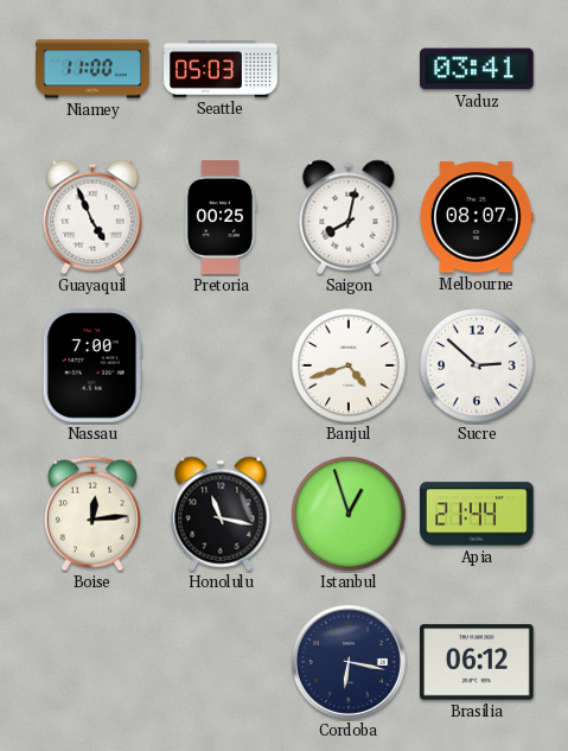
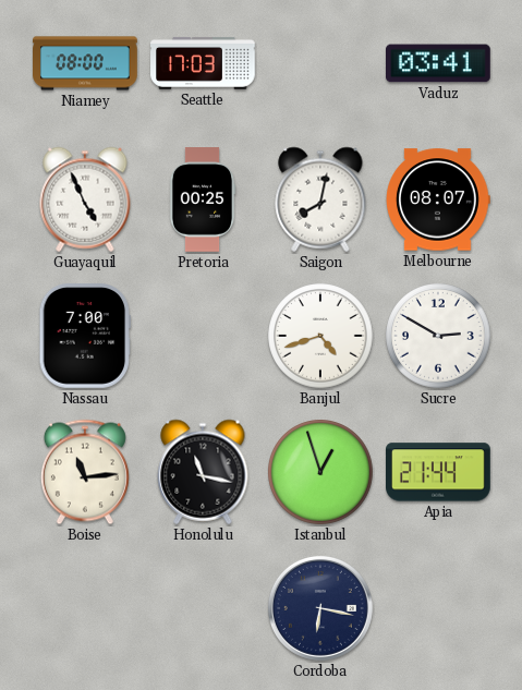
Niamey: 11:00 -> 08:00
Seattle: 05:03 -> 17:03
Sucre: 2:52 -> 2:50
Boise: 12:14 -> 11:14
Brasilia: 06:12 -> none
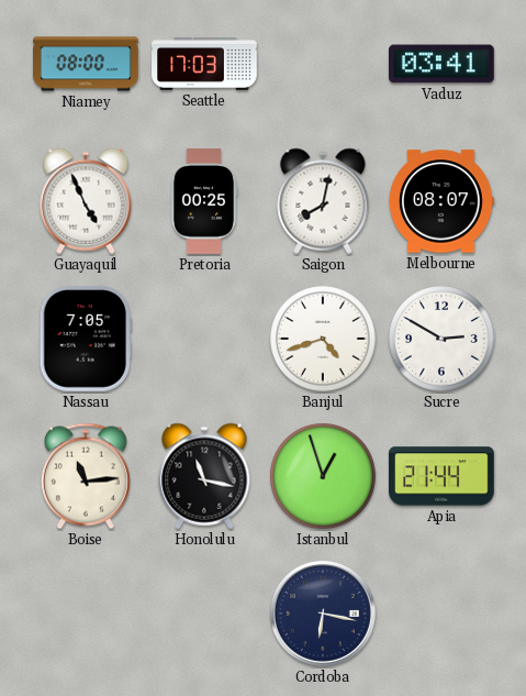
Nassau: 7:00 -> 7:05
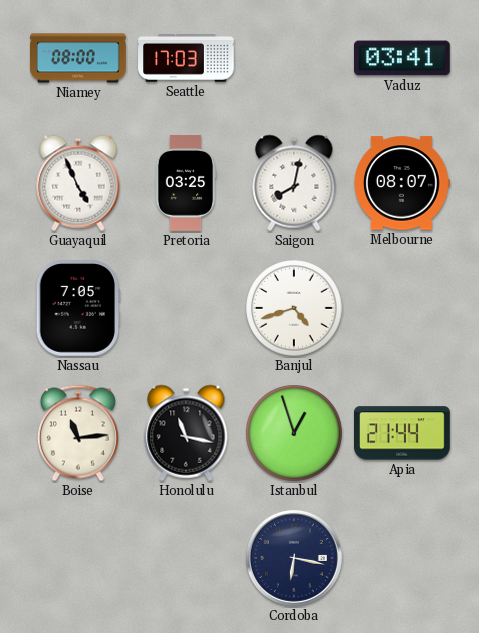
Pretoria: 00:25 -> 03:25
Sucre: 2:50 -> none
